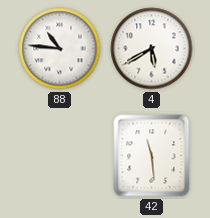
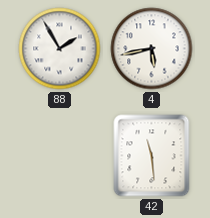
88: 10:46 -> 1:55
4: 5:40 -> 5:43
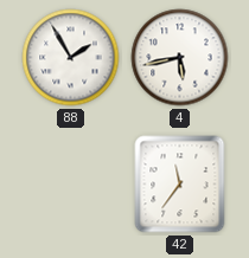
42: 11:29 -> 11:36
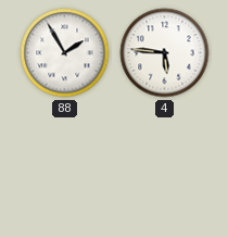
4: 5:43 -> 5:46
42: 11:36 -> none
